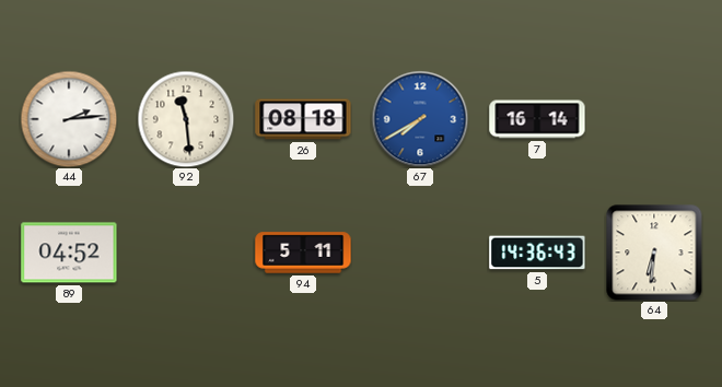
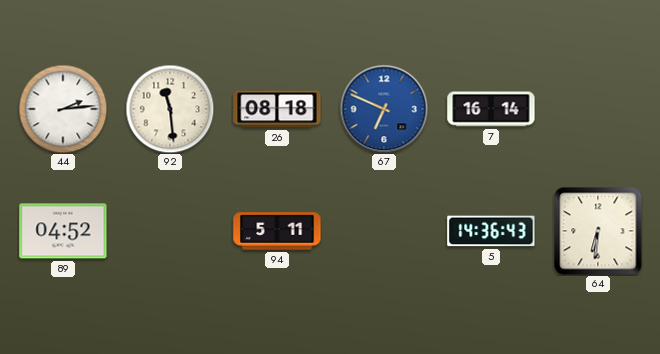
67: 7:40 -> 6:49
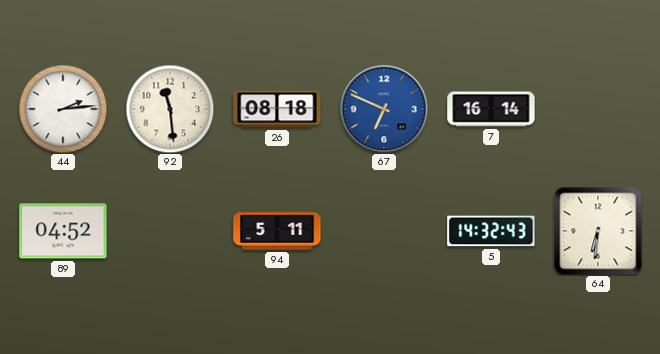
5: 14:36 -> 14:32
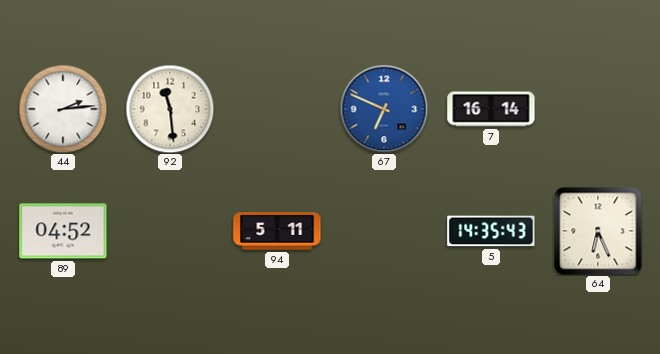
26: 08:18 -> none
5: 14:32 -> 14:35
64: 6:31 -> 6:26
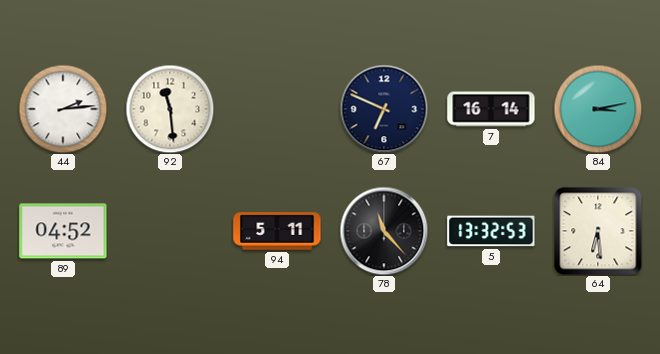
67 dial: blue -> navy
84: none -> 3:13
78: none -> 11:23
5: 14:35 -> 13:32
64: 6:26 -> 6:29
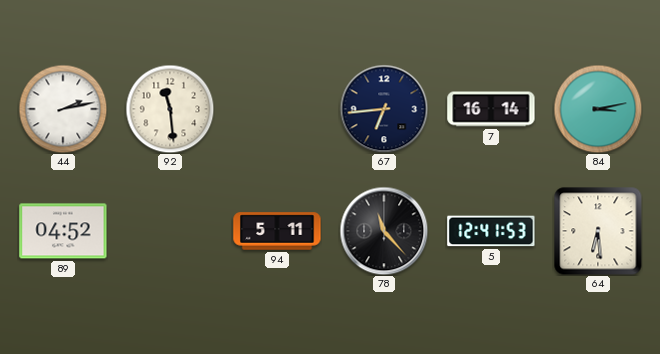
44: 2:14 -> 2:13
67: 6:49 -> 6:44
5: 13:32 -> 12:41
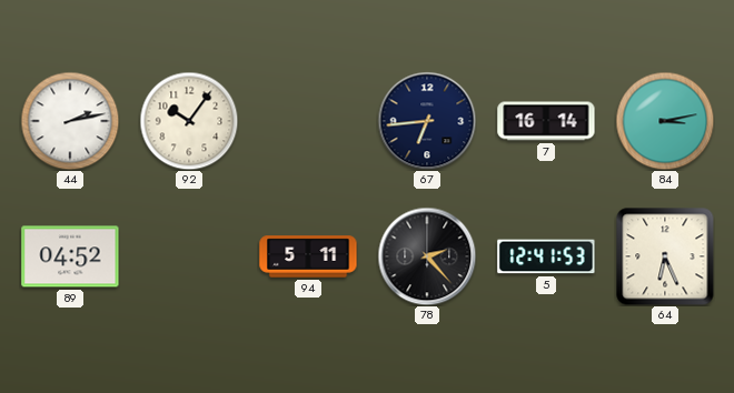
92: 11:29 -> 10:06
78: 11:23 -> 2:23
64: 6:29 -> 6:26
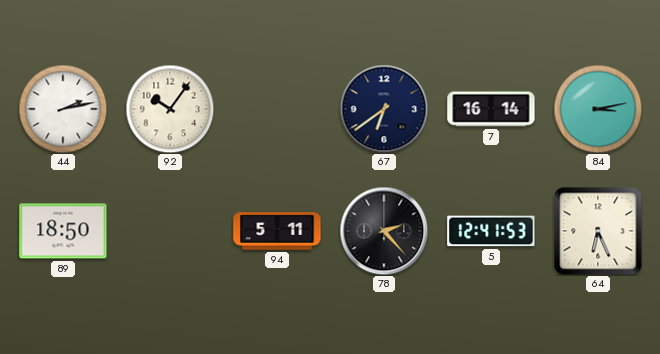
67: 6:44 -> 6:39
89: 04:52 -> 18:50
